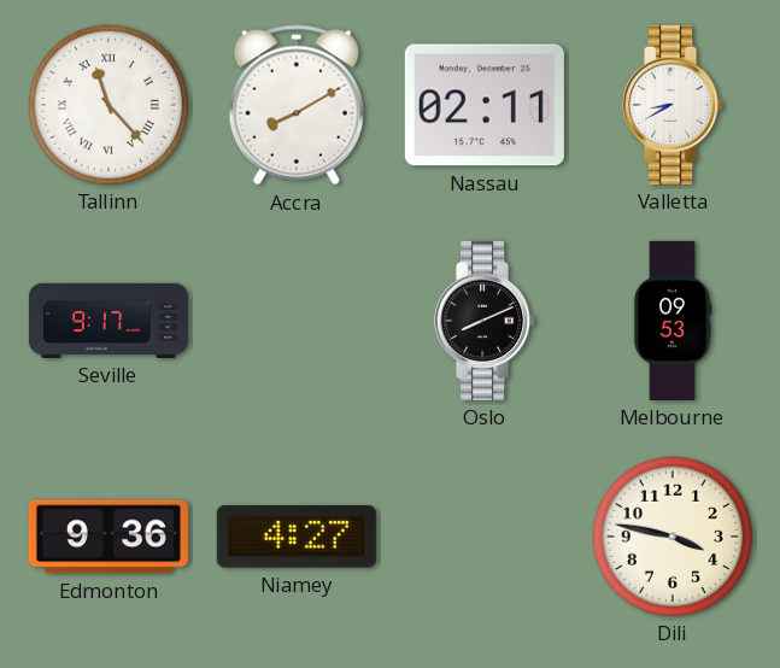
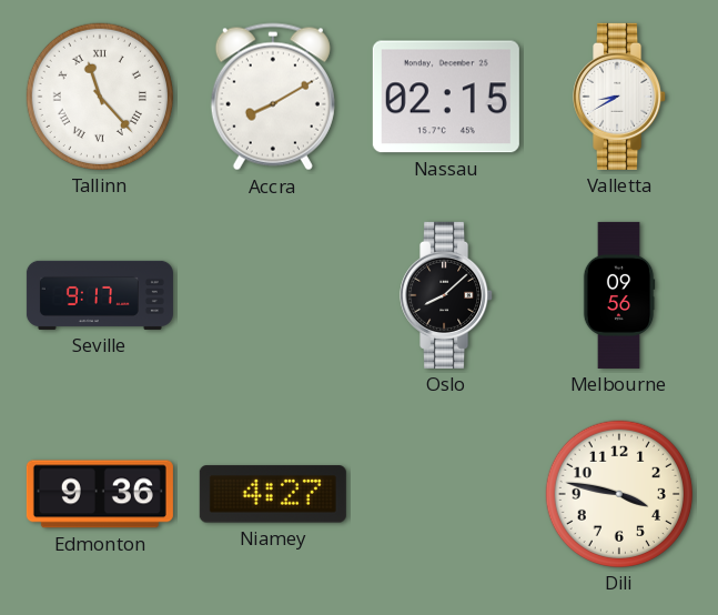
Nassau: 02:11 -> 02:15
Oslo: 8:11 -> 8:08
Melbourne: 09:53 -> 09:56
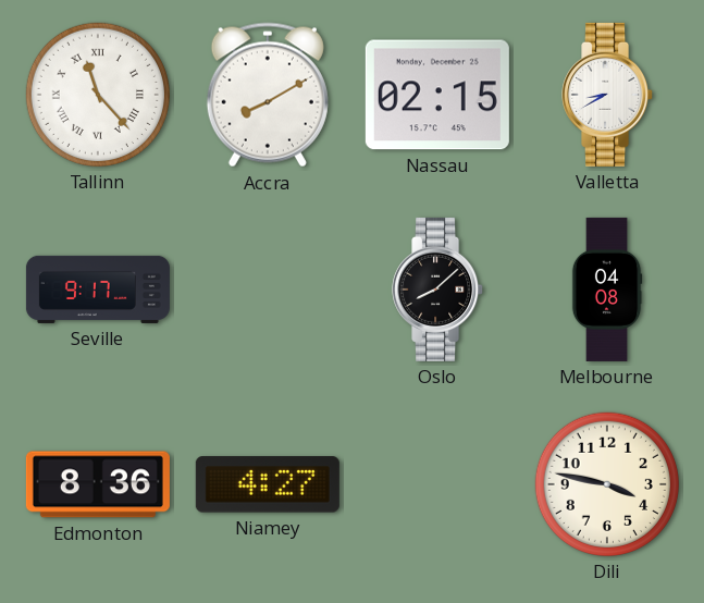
Melbourne: 09:56 -> 04:08
Edmonton: 9:36 -> 8:36
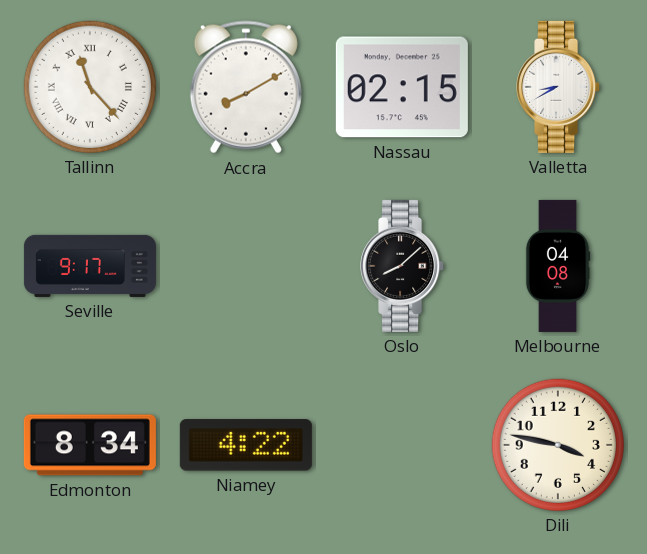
Edmonton: 8:36 -> 8:34
Niamey: 4:27 -> 4:22
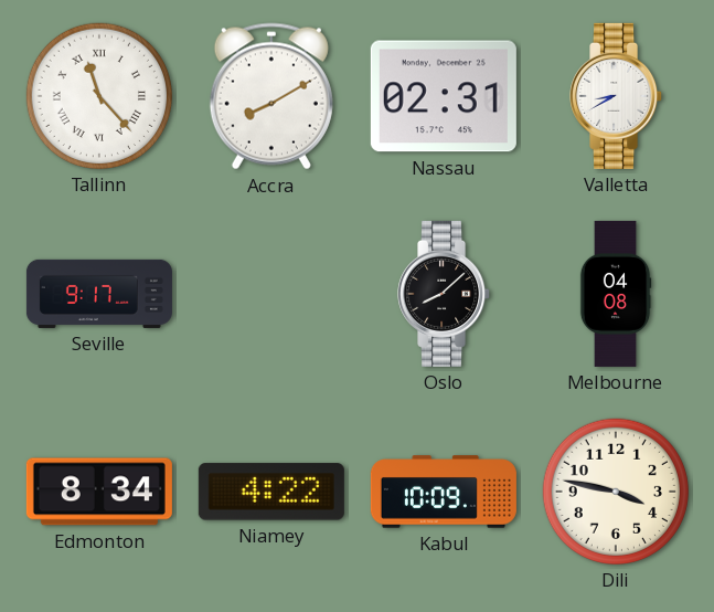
Nassau: 02:15 -> 02:31
Kabul: none -> 10:09
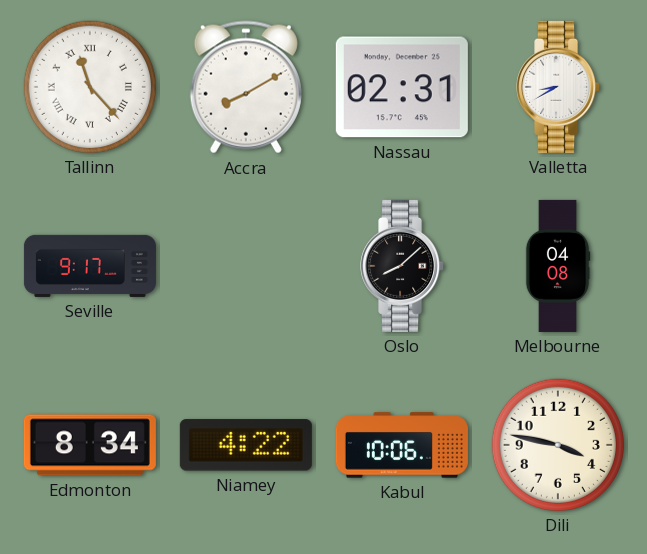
Kabul: 10:09 -> 10:06
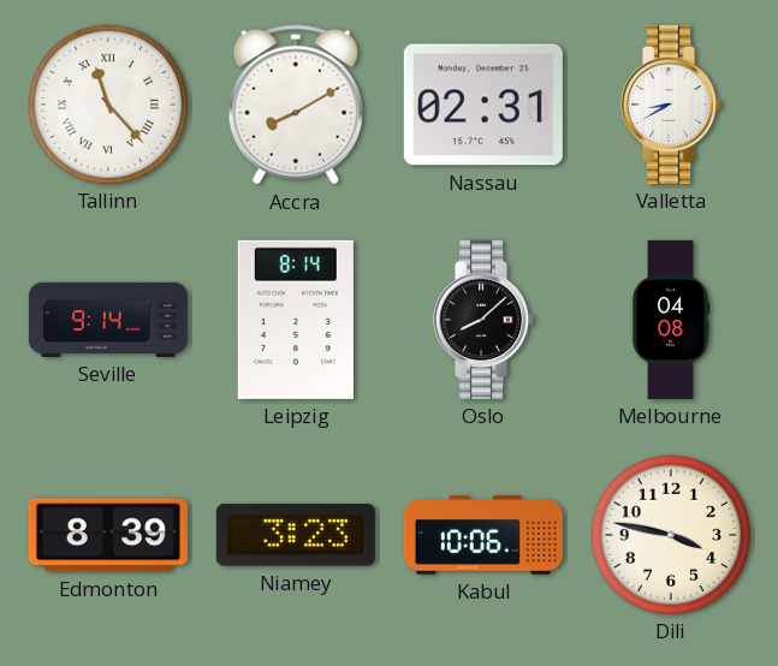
Seville: 9:17 -> 9:14
Leipzig: none -> 8:14
Edmonton: 8:34 -> 8:39
Niamey: 4:22 -> 3:23
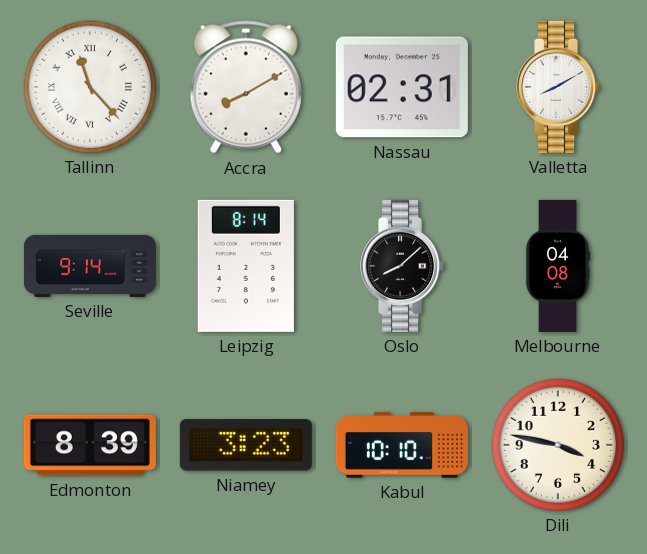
Valletta: 8:40 -> 8:10
Kabul: 10:06 -> 10:10
